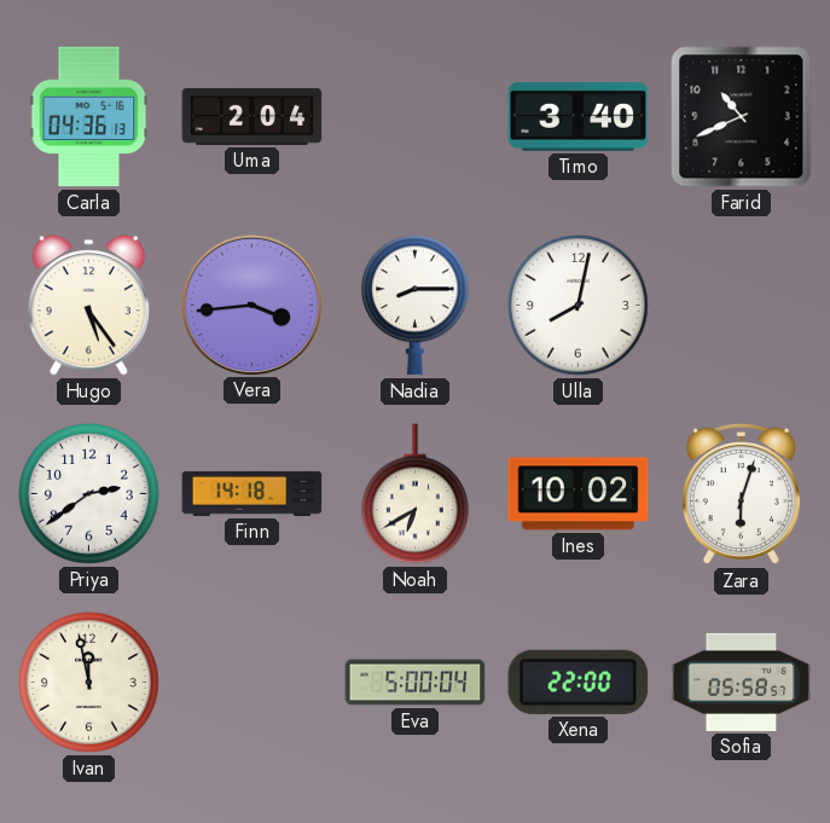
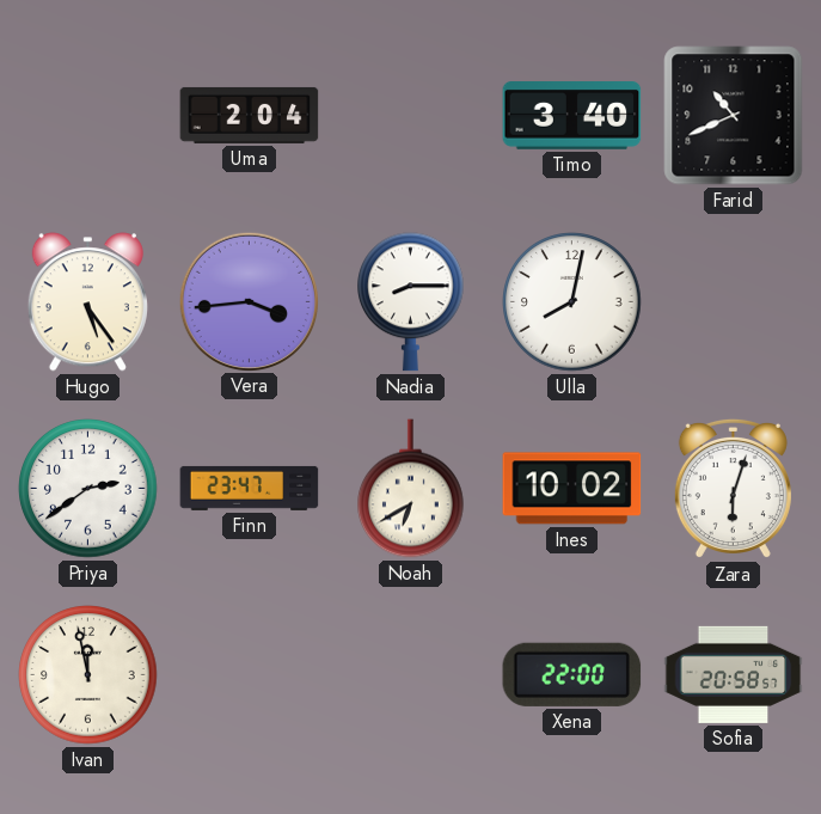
Carla: 04:36 -> none
Finn: 14:18 -> 23:47
Eva: 5:00 -> none
Sofia: 05:58 -> 20:58
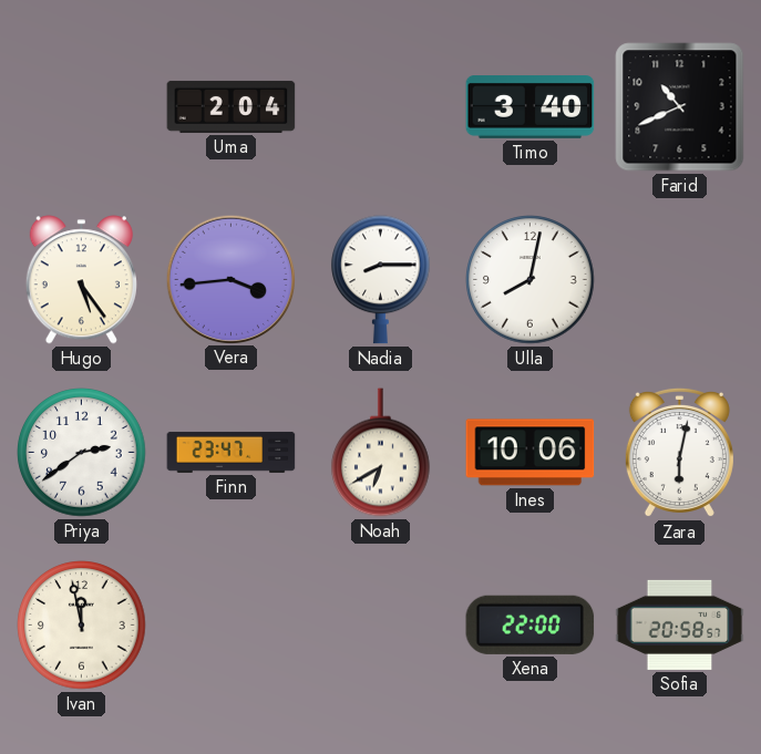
Ines: 10:02 -> 10:06
Zara: 6:03 -> 6:02
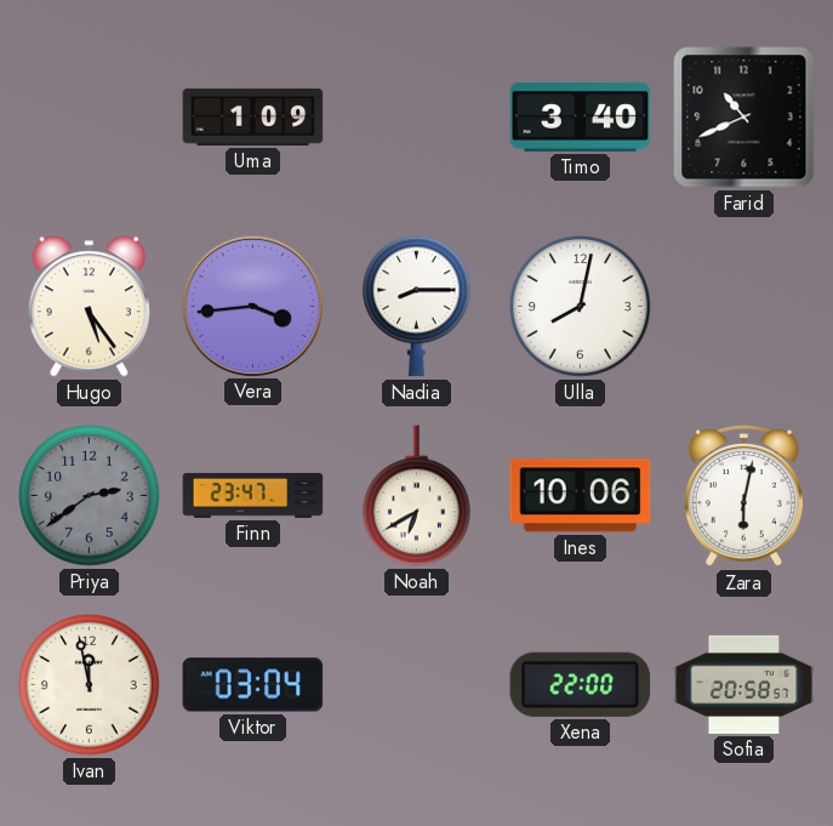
Uma: 2:04 -> 1:09
Priya dial: white -> grey
Viktor: none -> 03:04
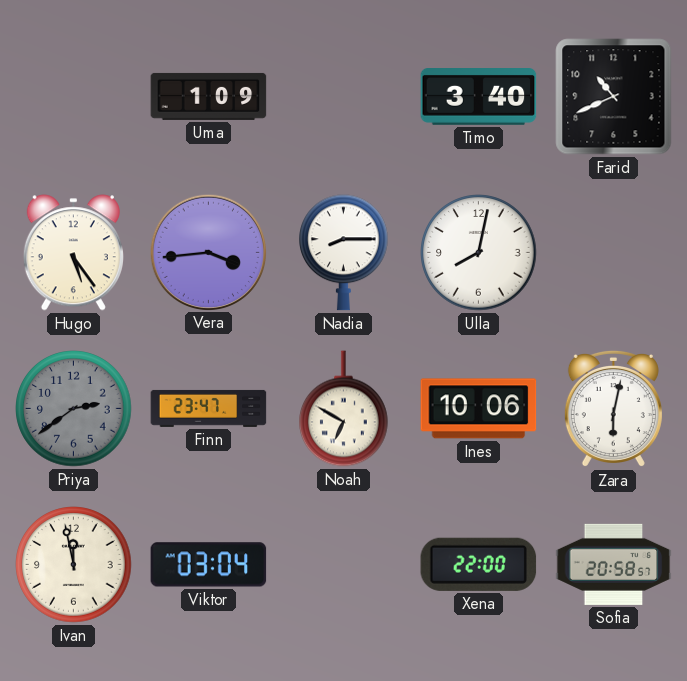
Noah: 6:40 -> 6:50
